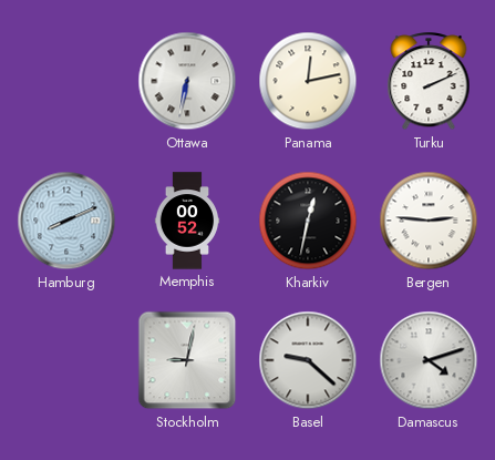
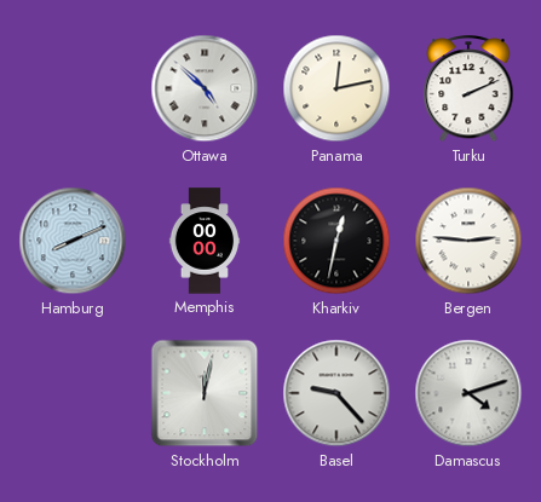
Ottawa: 6:32 -> 4:52
Memphis: 00:52 -> 00:00
Stockholm: 9:02 -> 12:02
Basel: 9:22 -> 9:23
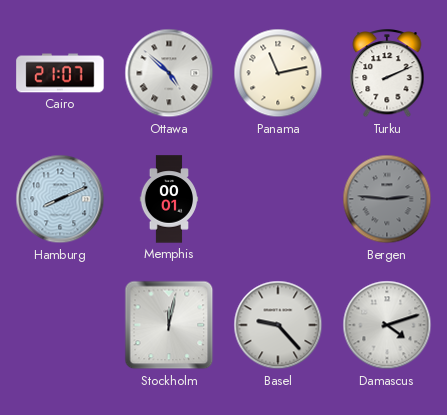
Cairo: none -> 21:07
Panama: 12:13 -> 11:13
Memphis: 00:00 -> 00:01
Kharkiv: 12:32 -> none
Bergen dial: white -> grey
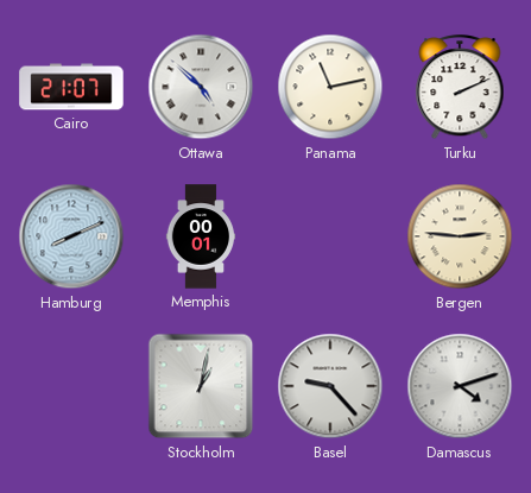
Bergen dial: grey -> cream
Stockholm: 12:02 -> 1:02
